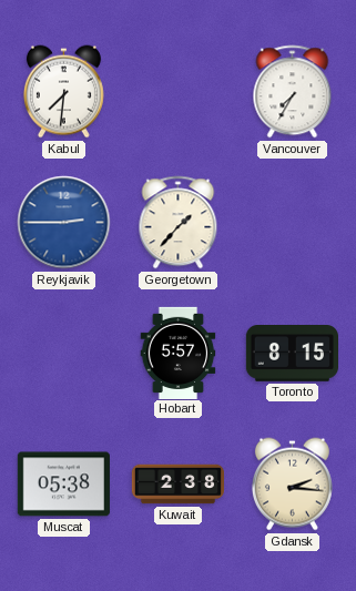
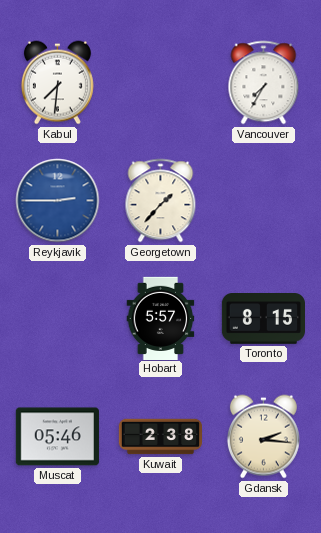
Muscat: 05:38 -> 05:46
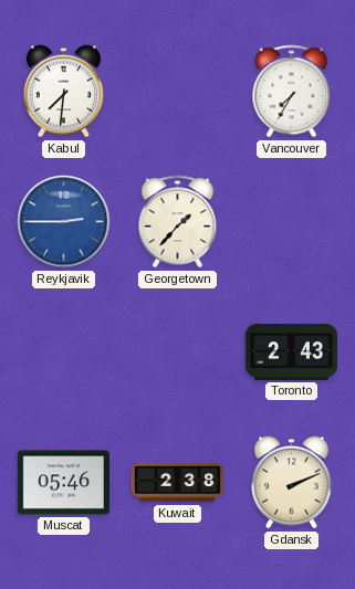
Hobart: 5:57 -> none
Toronto: 8:15 -> 2:43
Gdansk: 2:16 -> 2:11
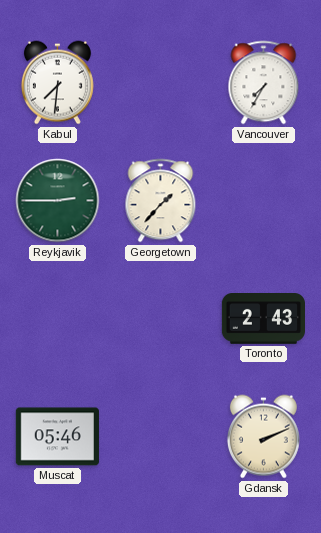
Reykjavik dial: blue -> green
Kuwait: 2:38 -> none
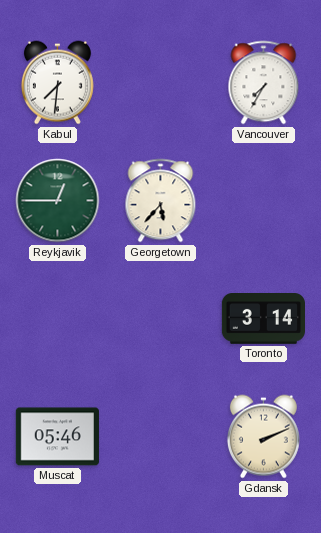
Reykjavik: 2:45 -> 12:45
Georgetown: 1:37 -> 5:37
Toronto: 2:43 -> 3:14
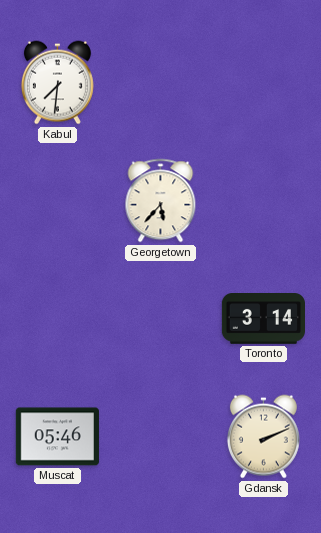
Vancouver: 7:35 -> none
Reykjavik: 12:45 -> none
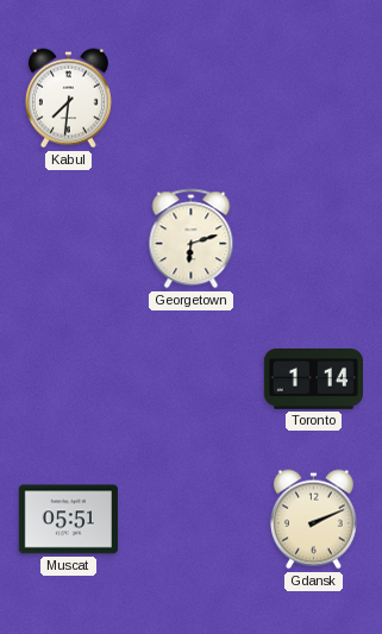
Georgetown: 5:37 -> 6:12
Toronto: 3:14 -> 1:14
Muscat: 05:46 -> 05:51
